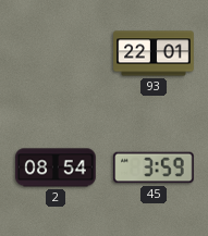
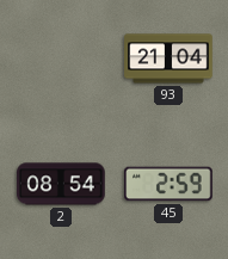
93: 22:01 -> 21:04
45: 3:59 -> 2:59
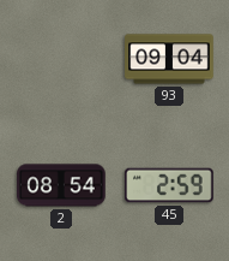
93: 21:04 -> 09:04
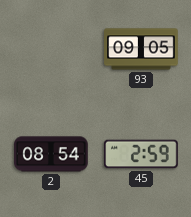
93: 09:04 -> 09:05
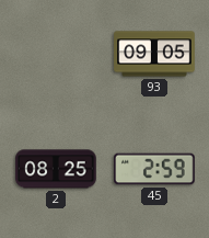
2: 08:54 -> 08:25
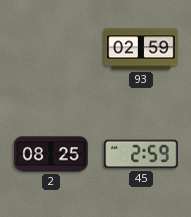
93: 09:05 -> 02:59
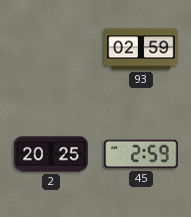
2: 08:25 -> 20:25
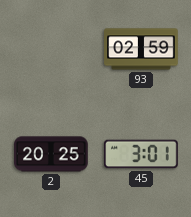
45: 2:59 -> 3:01
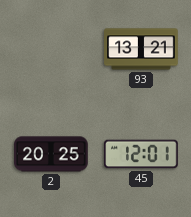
93: 02:59 -> 13:21
45: 3:01 -> 12:01
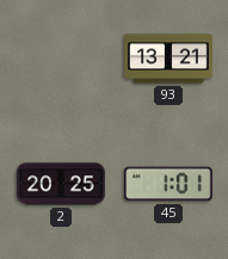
45: 12:01 -> 1:01
